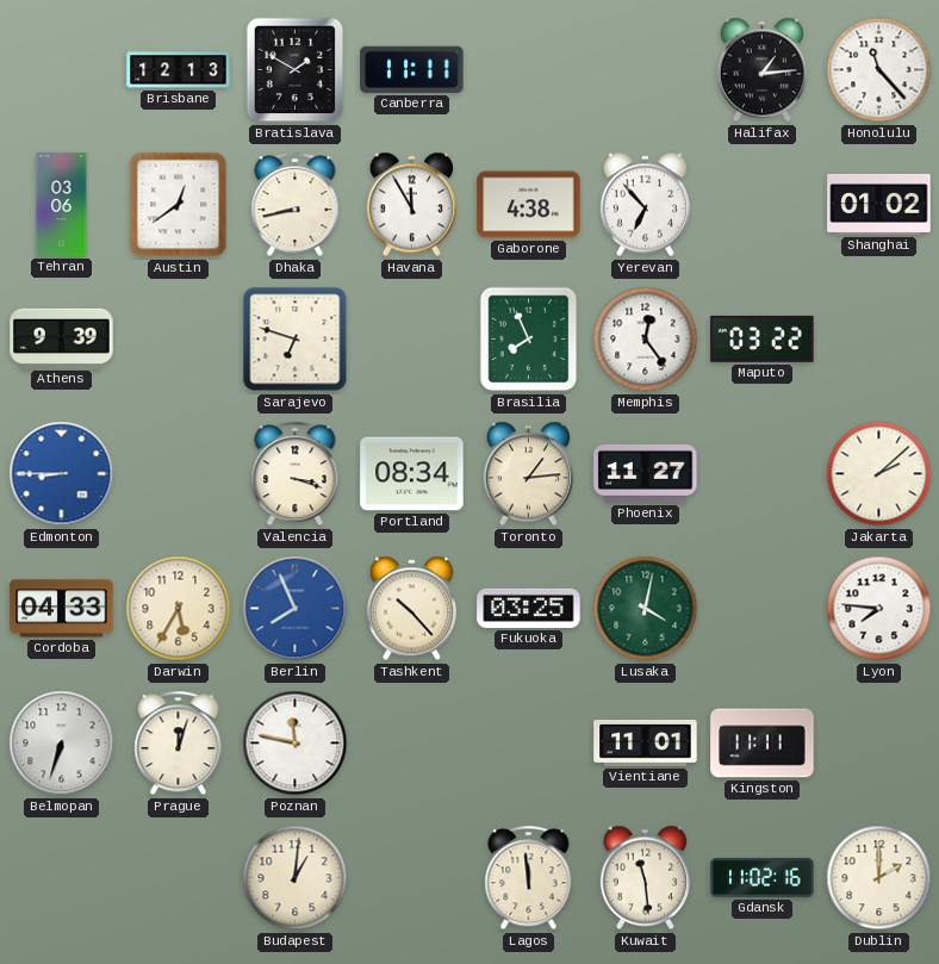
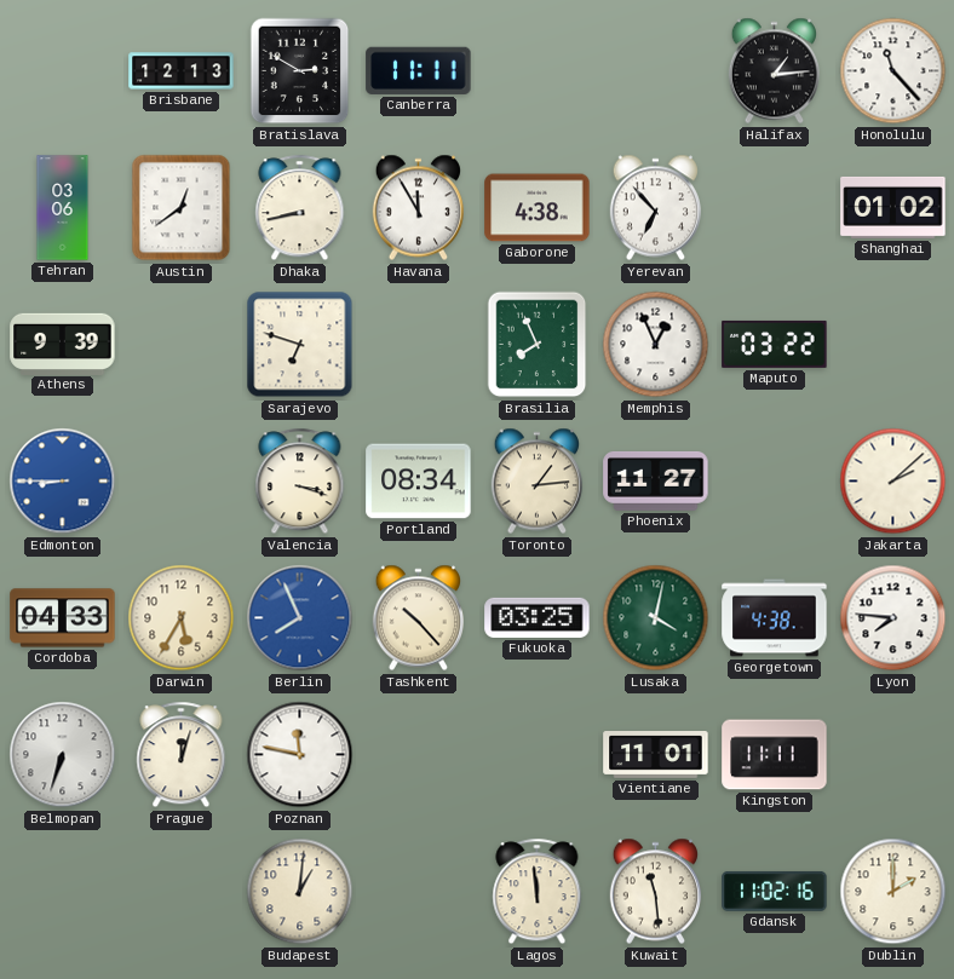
Bratislava: 1:50 -> 2:50
Memphis: 12:24 -> 12:56
Georgetown: none -> 4:38
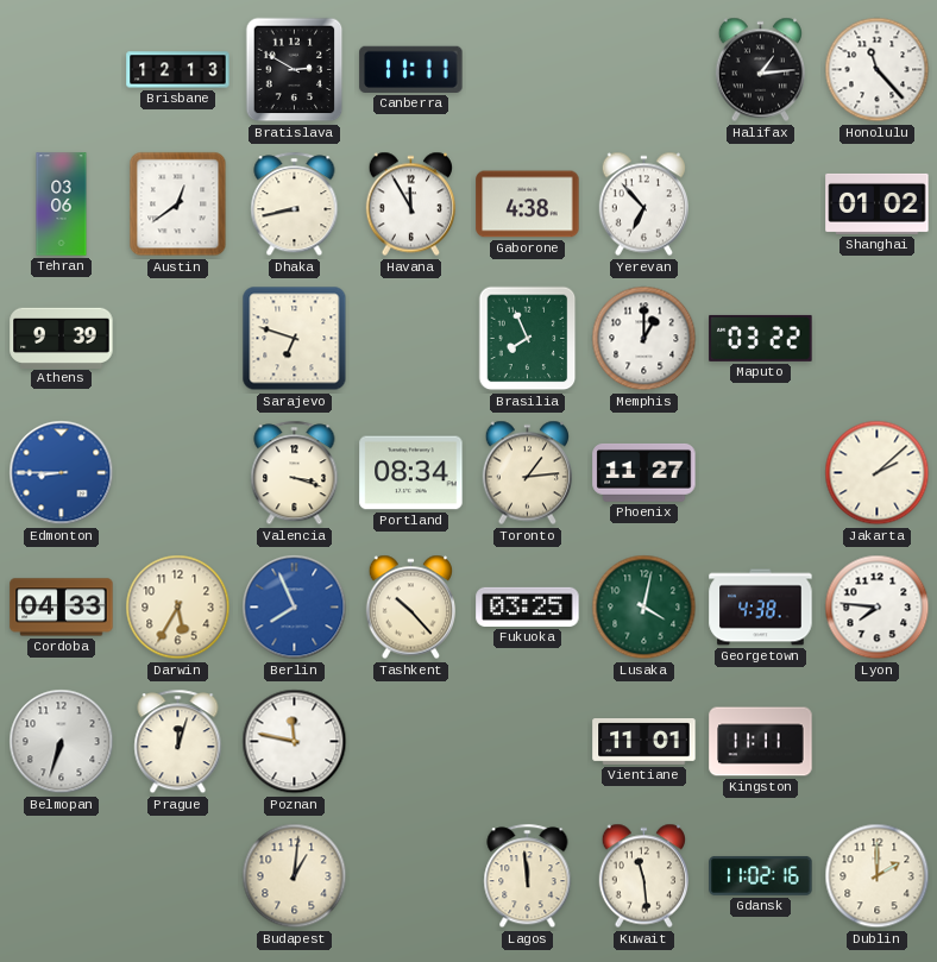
Memphis: 12:56 -> 1:00
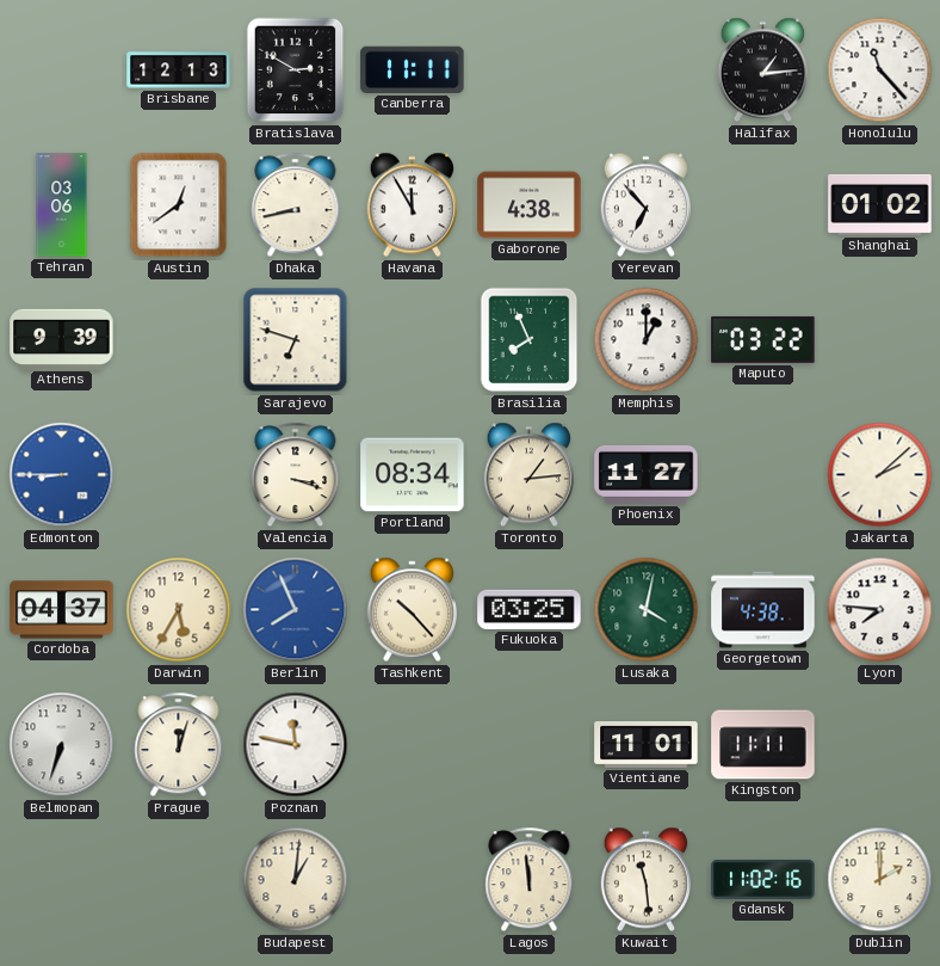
Cordoba: 04:33 -> 04:37
